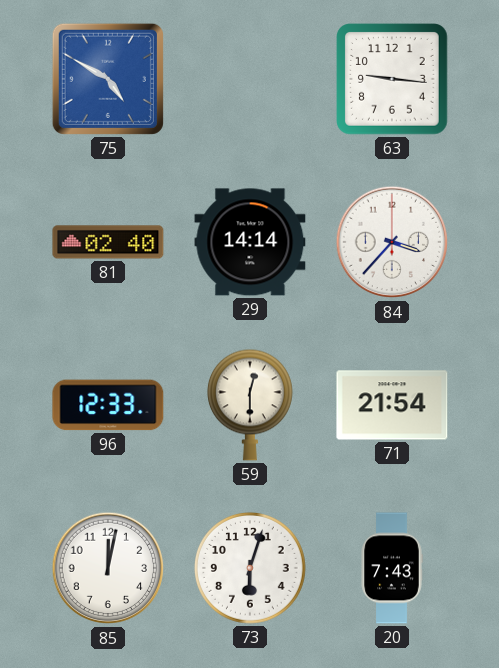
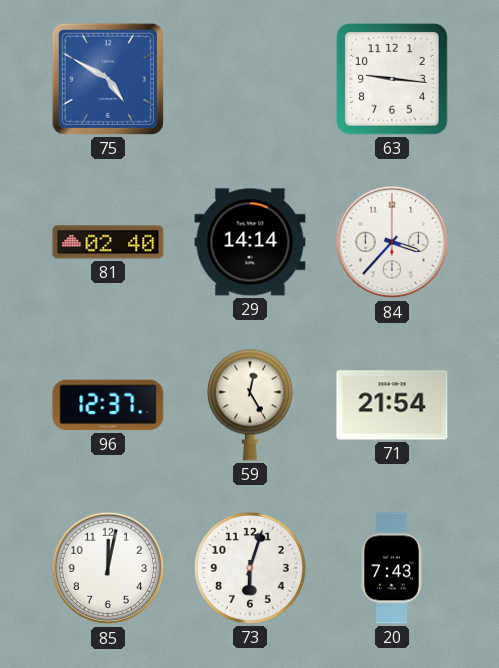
96: 12:33 -> 12:37
59: 12:30 -> 12:25
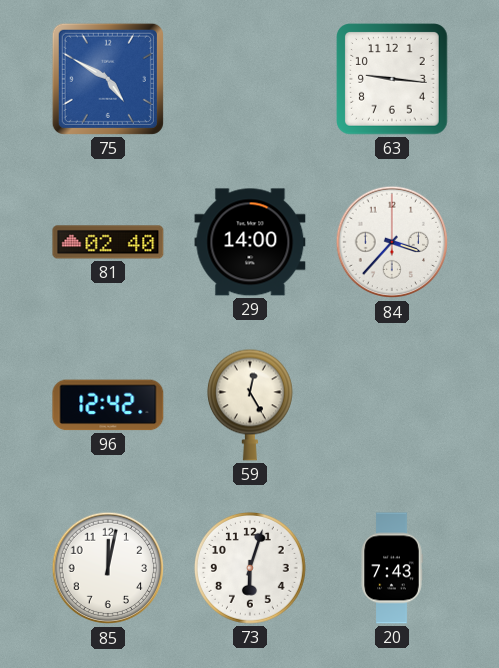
29: 14:14 -> 14:00
96: 12:37 -> 12:42
71: 21:54 -> none
